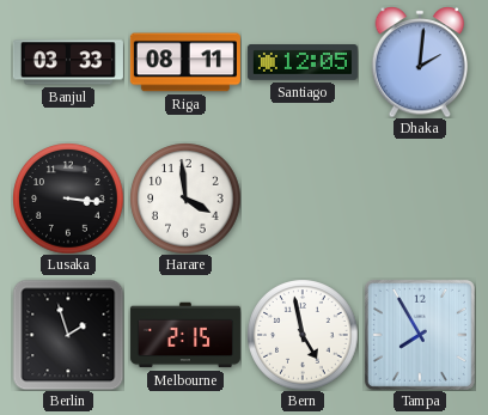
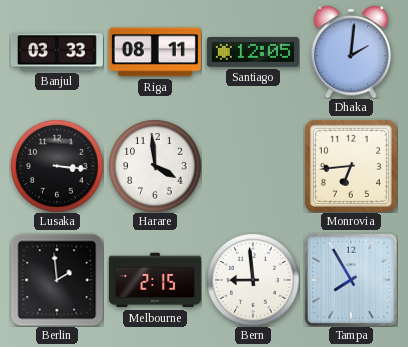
Monrovia: none -> 6:44
Berlin: 1:57 -> 1:59
Bern: 4:58 -> 8:59
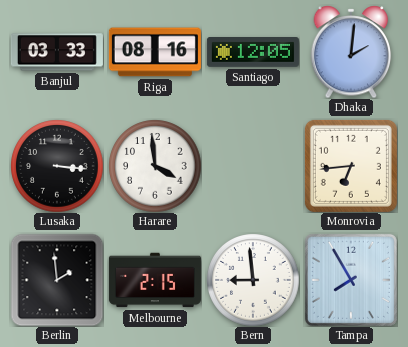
Riga: 08:11 -> 08:16
